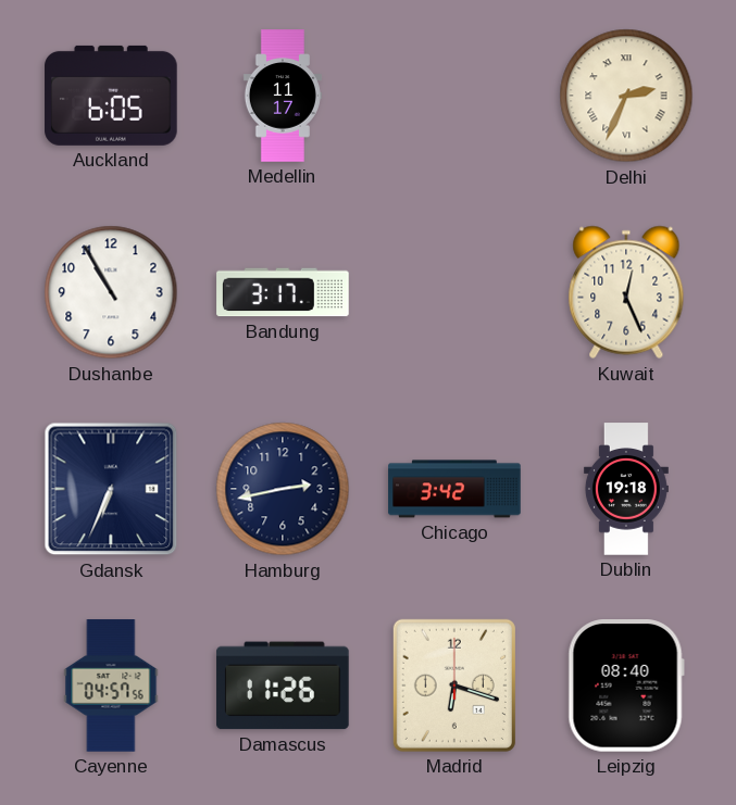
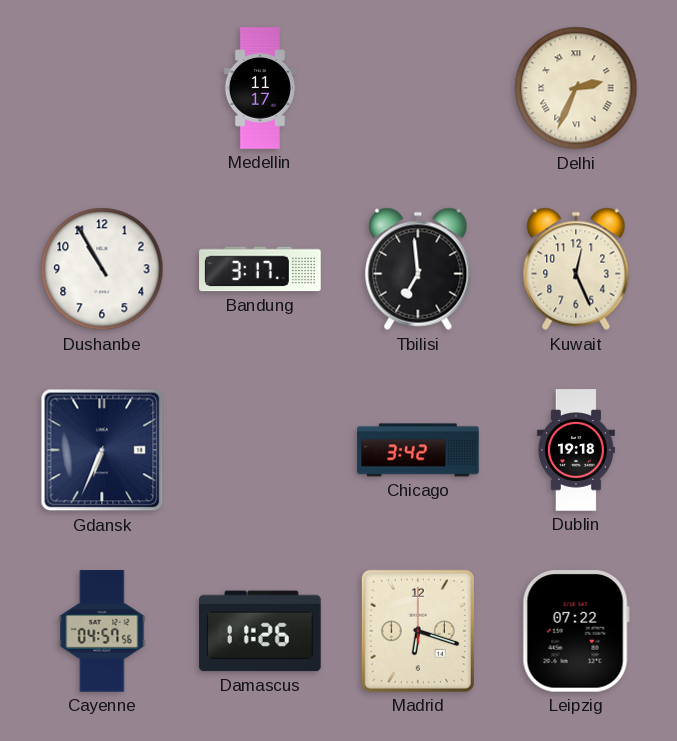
Auckland: 6:05 -> none
Tbilisi: none -> 6:59
Hamburg: 2:43 -> none
Leipzig: 08:40 -> 07:22
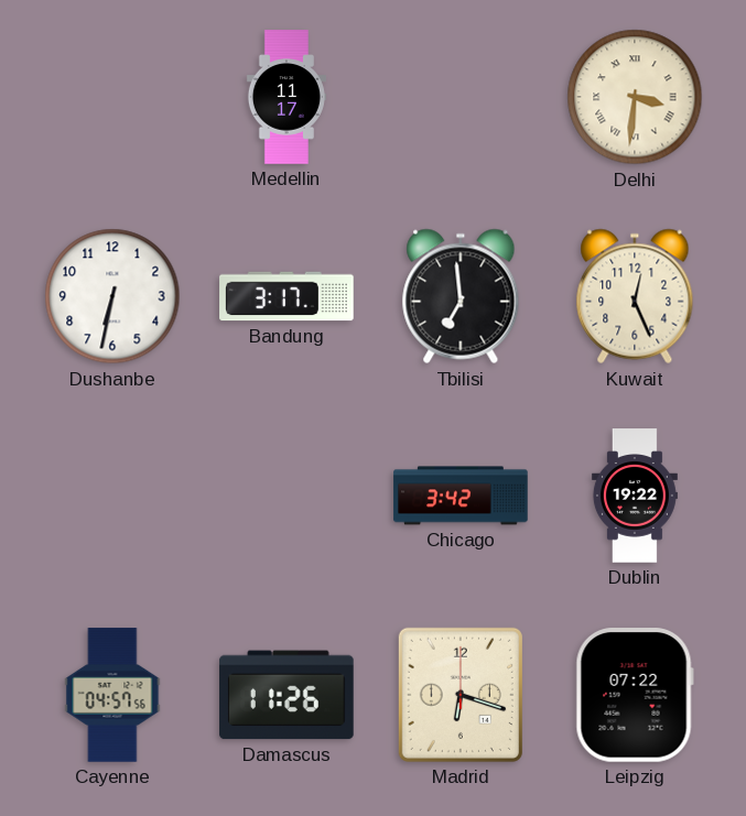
Delhi: 2:34 -> 3:31
Dushanbe: 10:55 -> 6:32
Gdansk: 6:34 -> none
Dublin: 19:18 -> 19:22
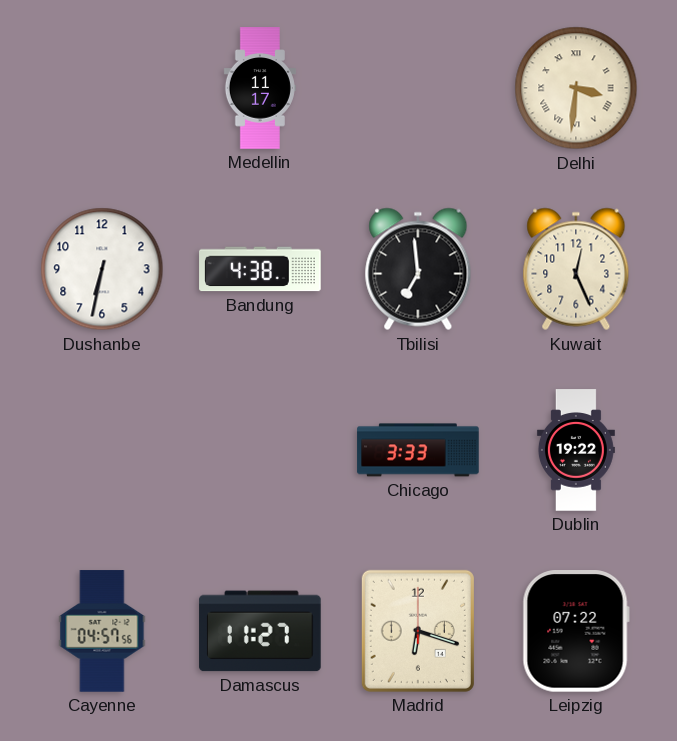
Bandung: 3:17 -> 4:38
Chicago: 3:42 -> 3:33
Damascus: 11:26 -> 11:27
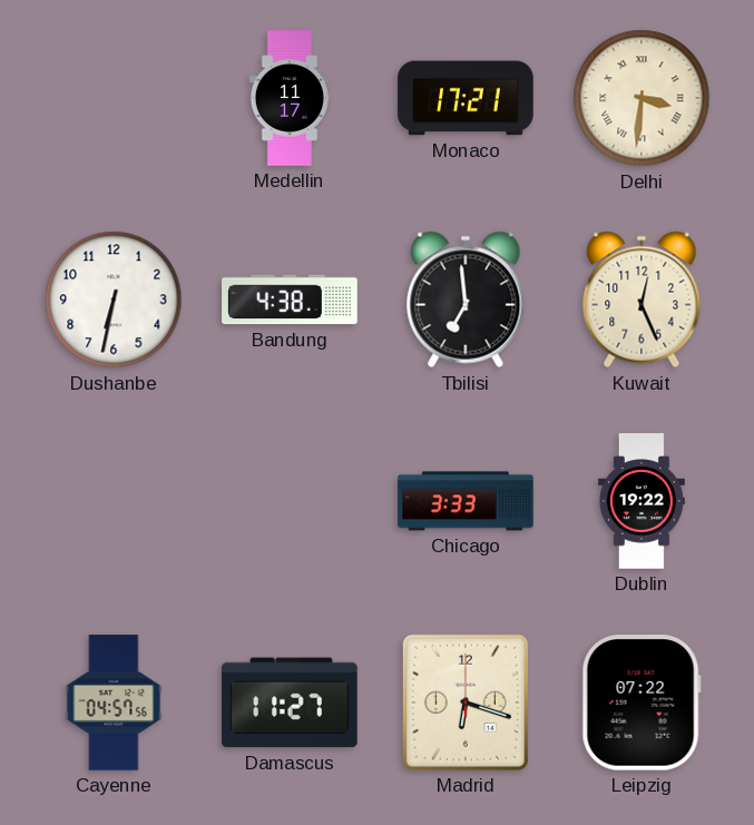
Monaco: none -> 17:21
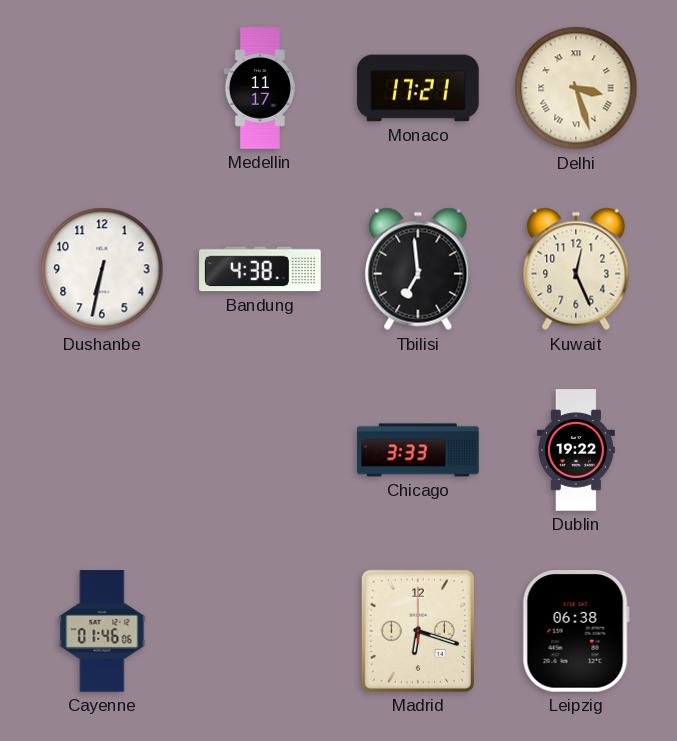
Delhi: 3:31 -> 3:27
Cayenne: 04:57 -> 01:46
Damascus: 11:27 -> none
Leipzig: 07:22 -> 06:38
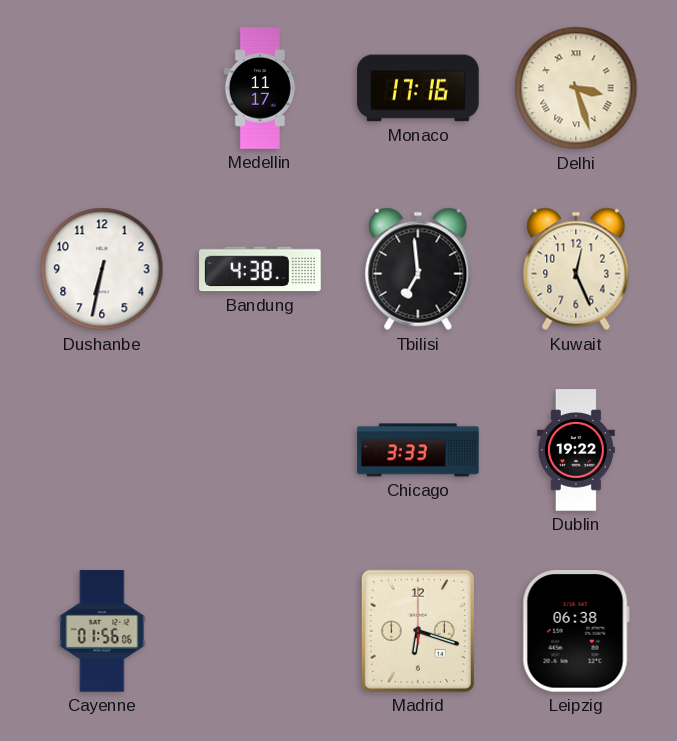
Monaco: 17:21 -> 17:16
Cayenne: 01:46 -> 01:56
